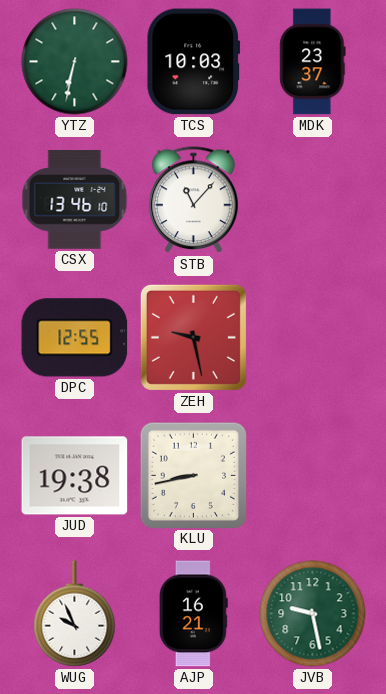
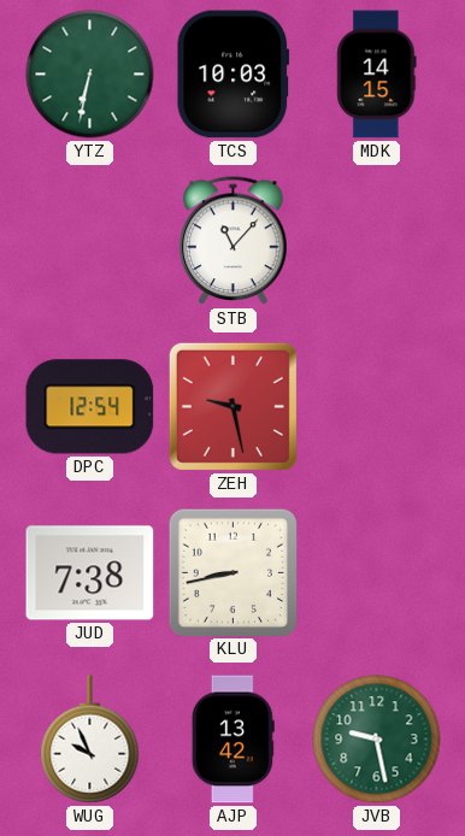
MDK: 23:37 -> 14:15
CSX: 13:46 -> none
DPC: 12:55 -> 12:54
JUD: 19:38 -> 7:38
AJP: 16:21 -> 13:42
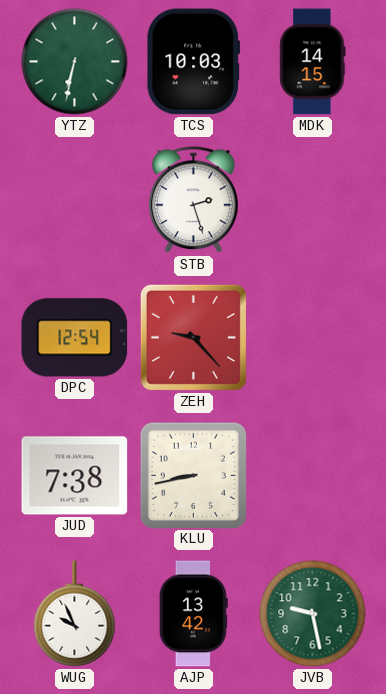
STB: 11:07 -> 2:27
ZEH: 9:28 -> 9:23
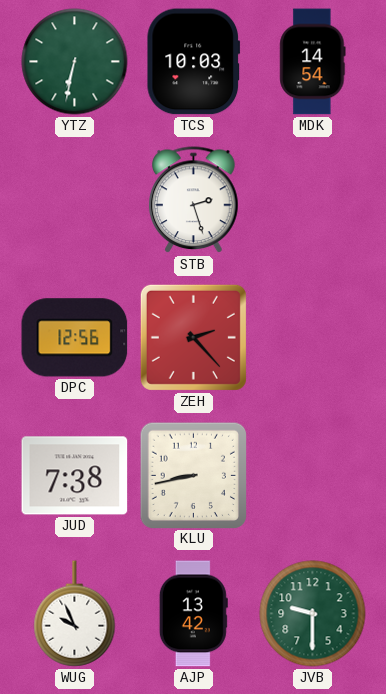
MDK: 14:15 -> 14:54
DPC: 12:54 -> 12:56
ZEH: 9:23 -> 2:23
JVB: 9:28 -> 9:30
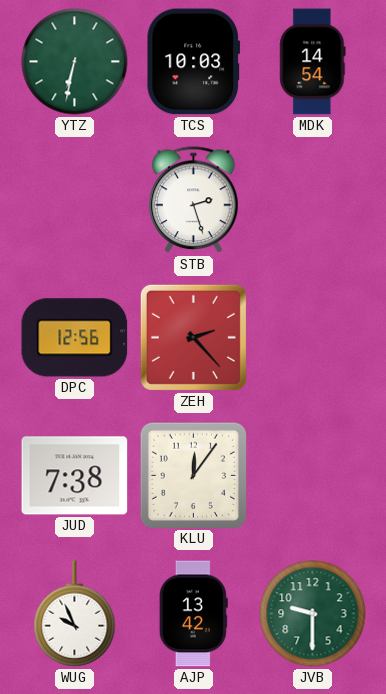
KLU: 8:43 -> 12:06
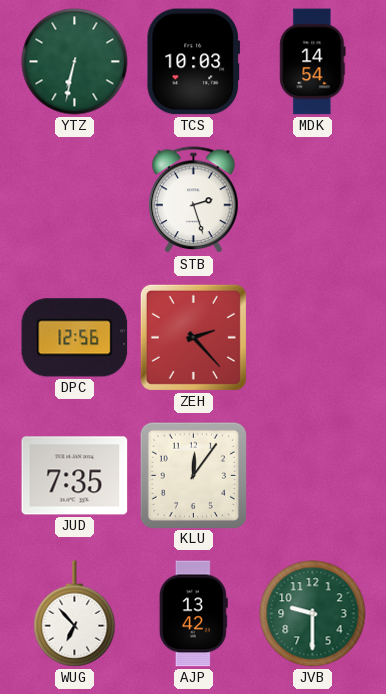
JUD: 7:38 -> 7:35
WUG: 9:56 -> 6:53
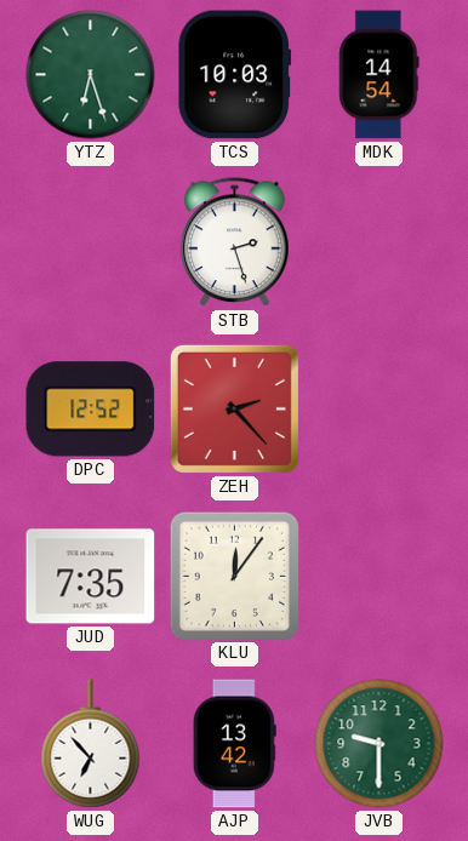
YTZ: 6:32 -> 6:27
DPC: 12:56 -> 12:52
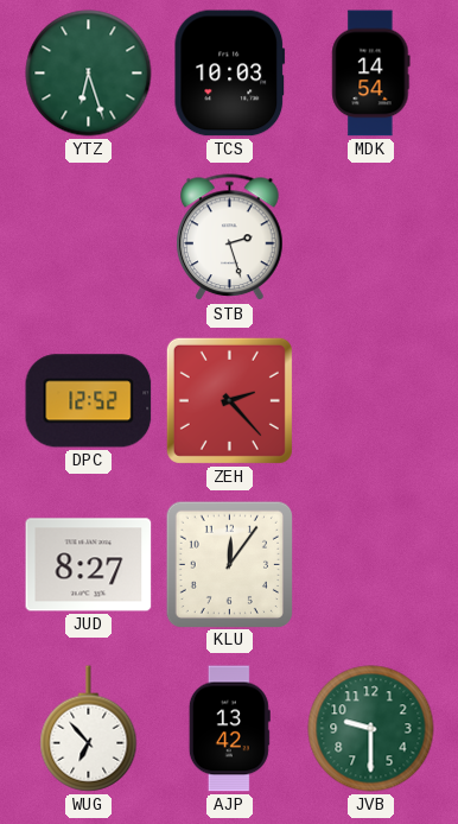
JUD: 7:35 -> 8:27
